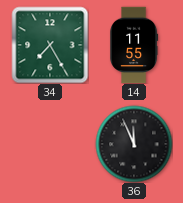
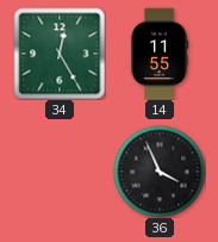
34: 7:25 -> 12:25
36: 11:56 -> 3:56
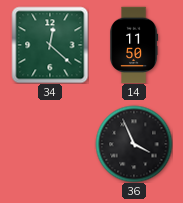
34: 12:25 -> 12:22
14: 11:55 -> 11:50
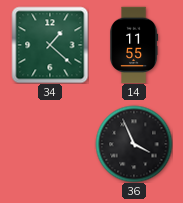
34: 12:22 -> 1:22
14: 11:50 -> 11:55
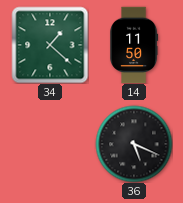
14: 11:55 -> 11:50
36: 3:56 -> 5:19
